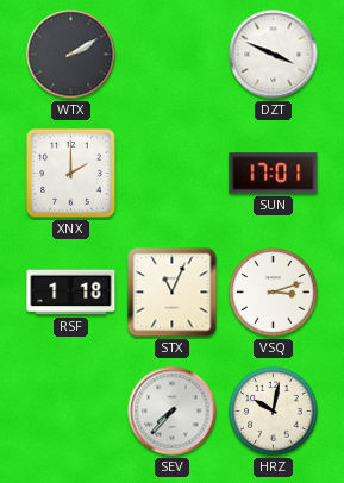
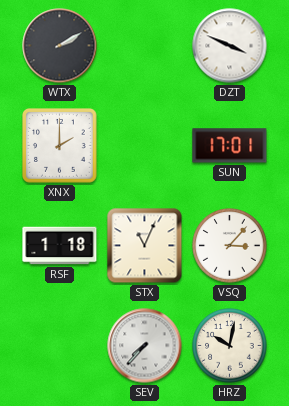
VSQ: 3:12 -> 3:07
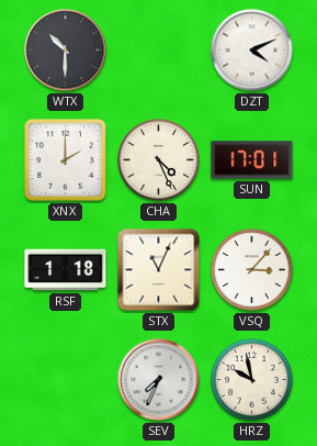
WTX: 2:10 -> 10:30
DZT: 3:49 -> 4:11
CHA: none -> 4:26
SEV: 7:37 -> 7:34
HRZ: 10:02 -> 9:58
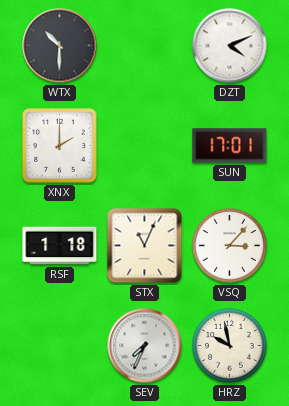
CHA: 4:26 -> none
